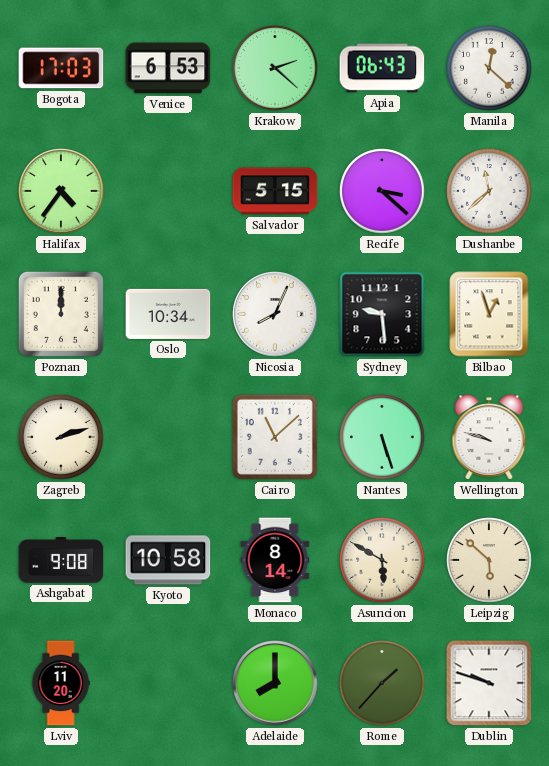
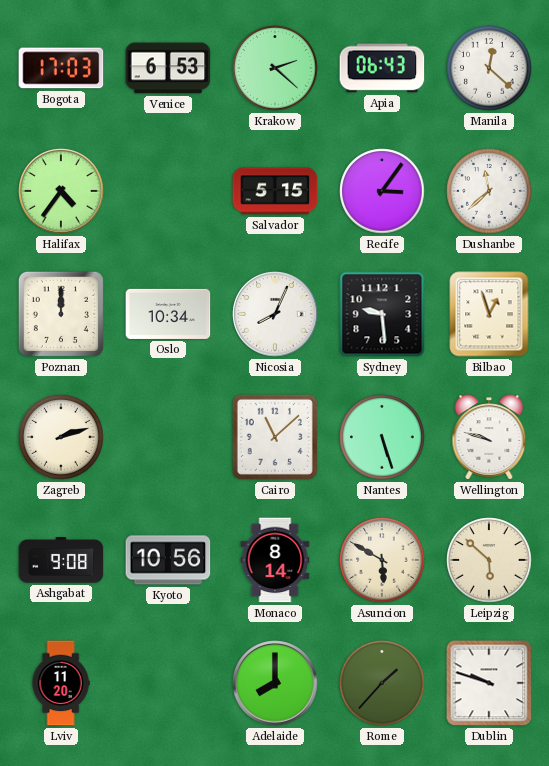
Recife: 3:22 -> 3:06
Kyoto: 10:58 -> 10:56
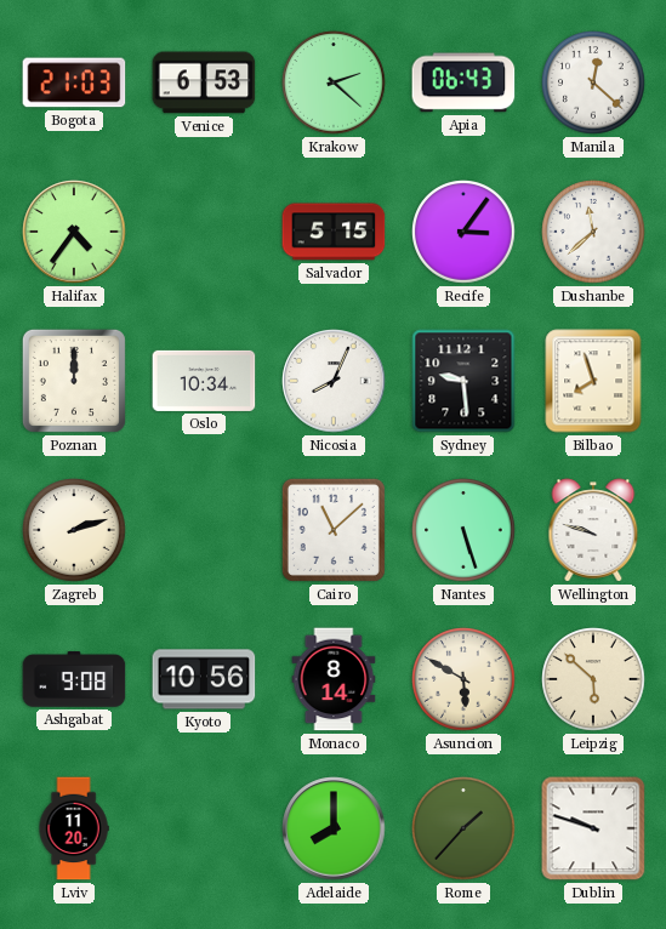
Bogota: 17:03 -> 21:03
Bilbao: 12:57 -> 7:57
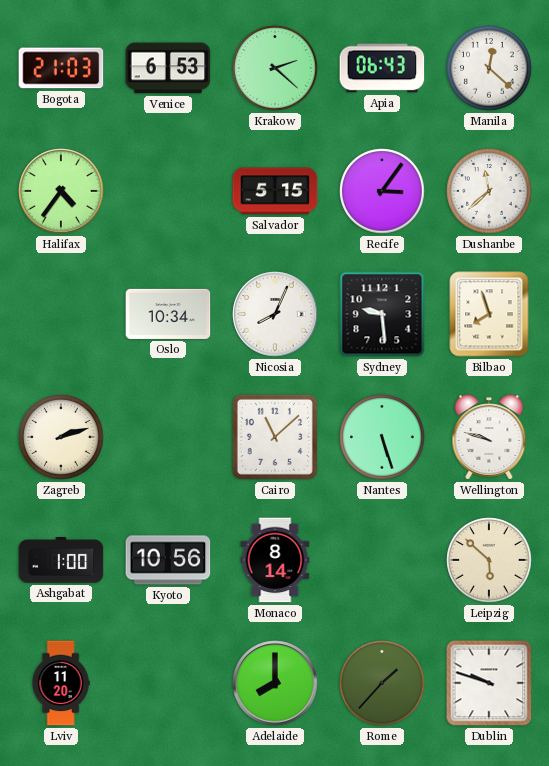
Poznan: 12:00 -> none
Ashgabat: 9:08 -> 1:00
Asuncion: 5:50 -> none
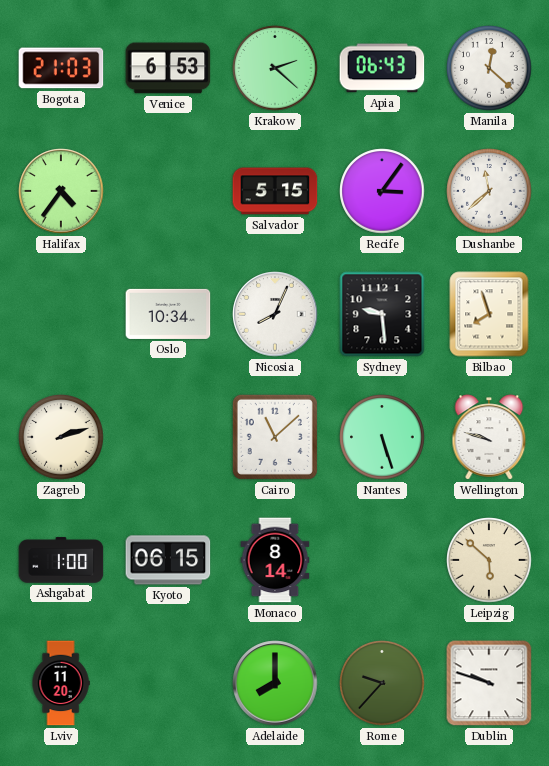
Kyoto: 10:56 -> 06:15
Rome: 1:37 -> 9:37
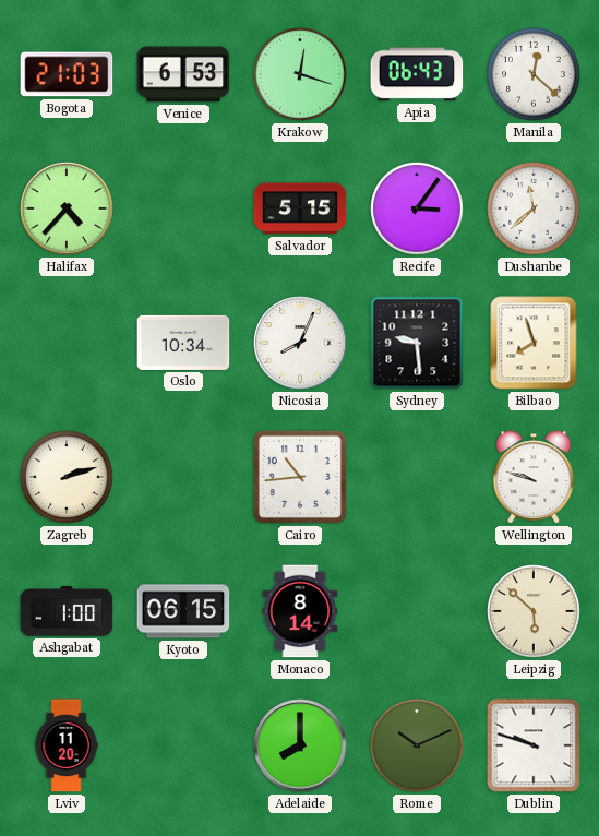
Krakow: 2:22 -> 12:18
Halifax: 4:36 -> 4:37
Cairo: 11:08 -> 10:44
Nantes: 5:27 -> none
Rome: 9:37 -> 10:11
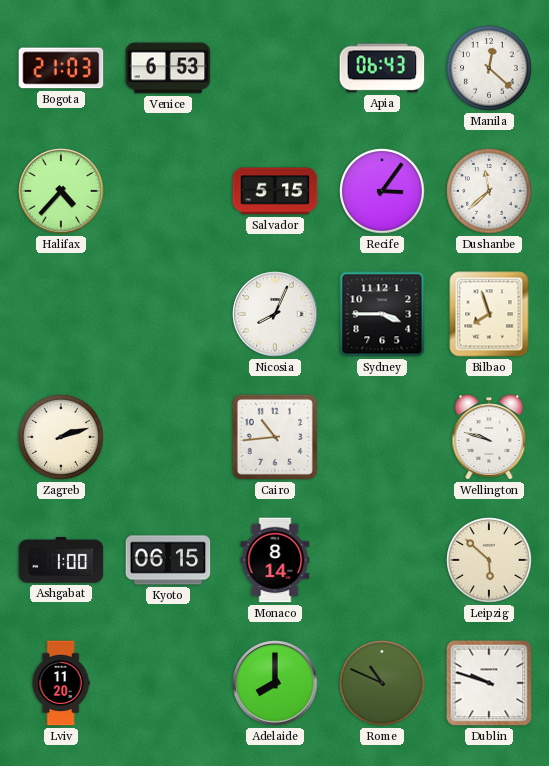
Krakow: 12:18 -> none
Oslo: 10:34 -> none
Sydney: 9:29 -> 3:45
Rome: 10:11 -> 10:49
